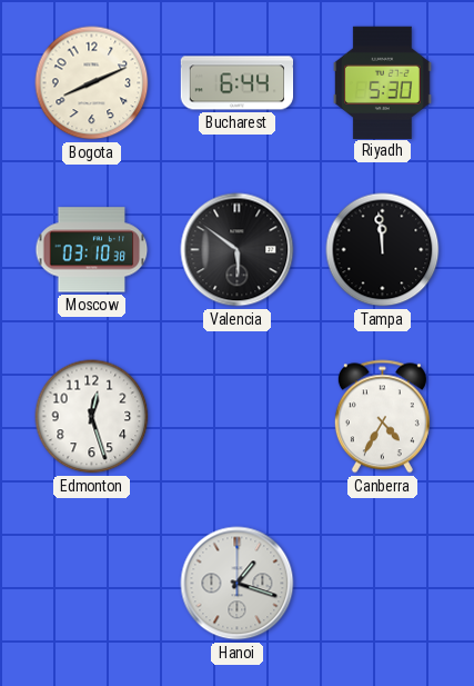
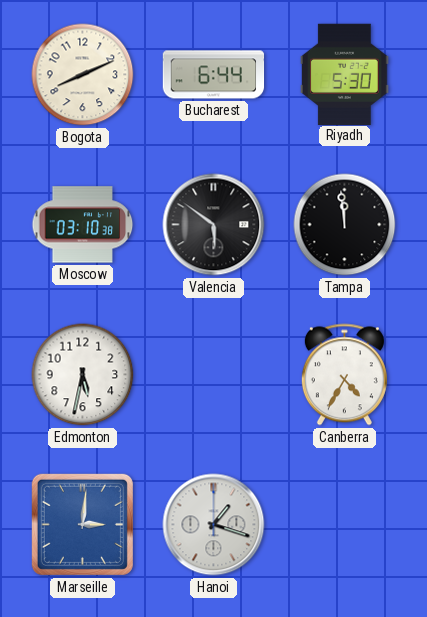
Edmonton: 12:27 -> 5:32
Marseille: none -> 3:01
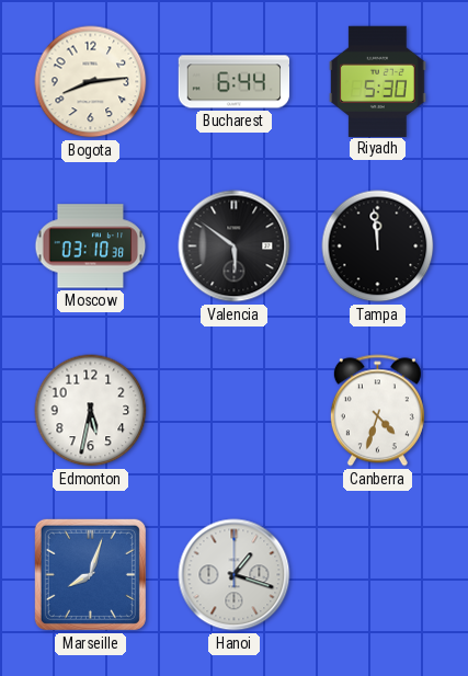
Bogota: 8:11 -> 8:14
Canberra: 4:35 -> 4:33
Marseille: 3:01 -> 8:03
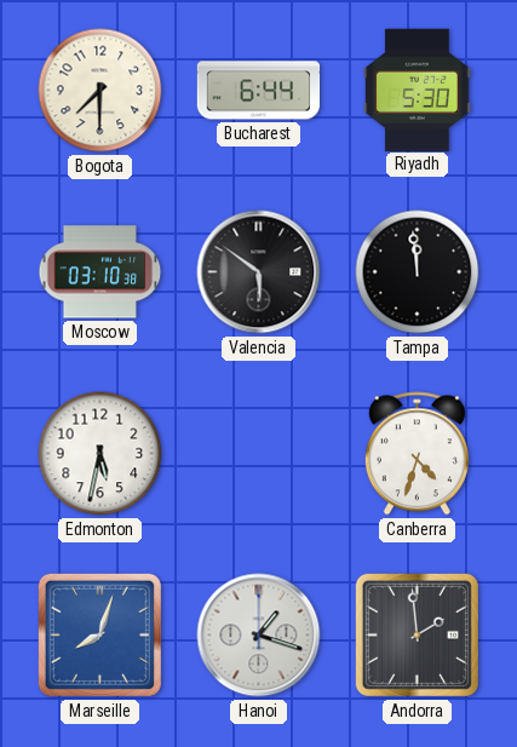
Bogota: 8:14 -> 7:30
Andorra: none -> 1:59
